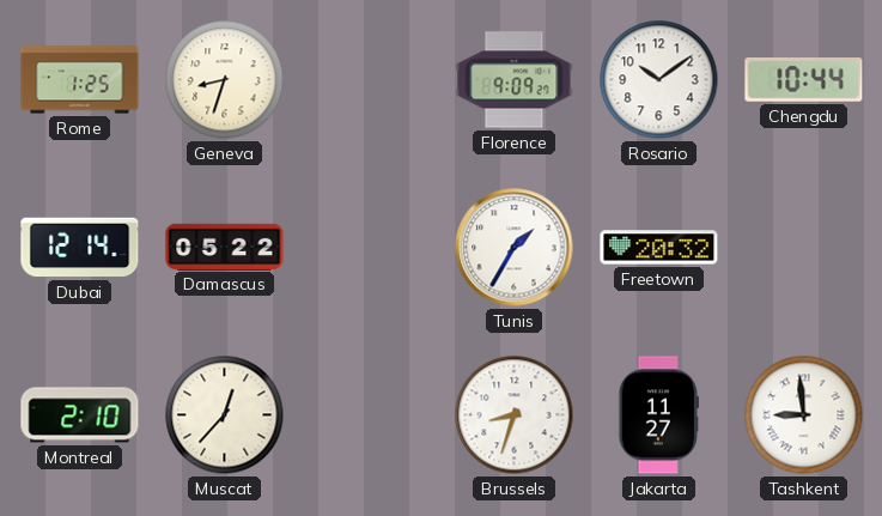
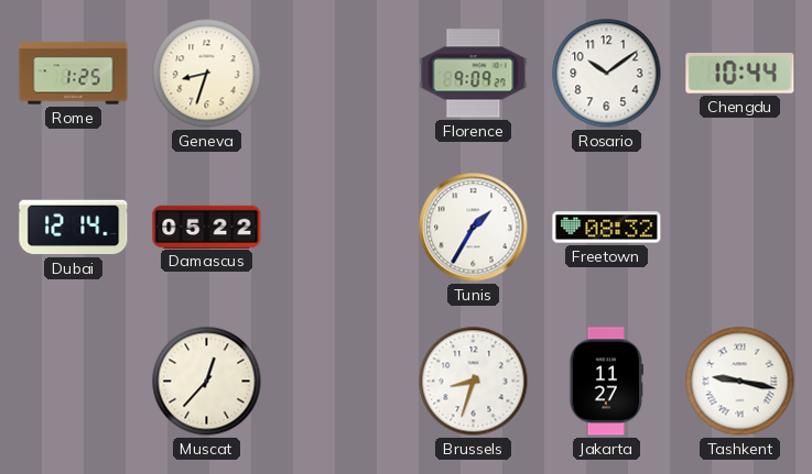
Freetown: 20:32 -> 08:32
Montreal: 2:10 -> none
Tashkent: 8:59 -> 9:17
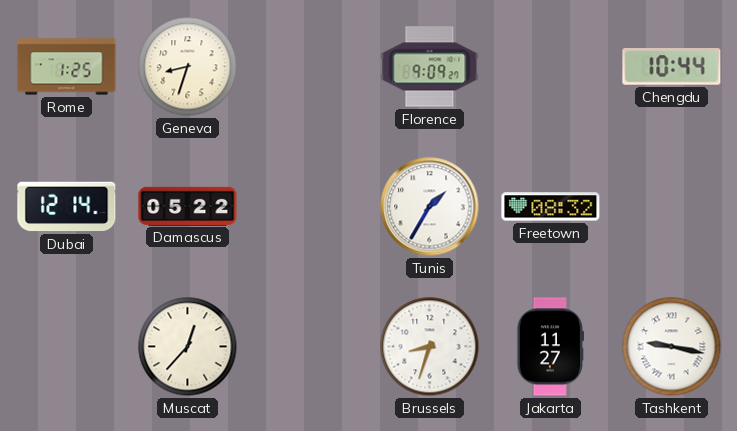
Rosario: 10:09 -> none
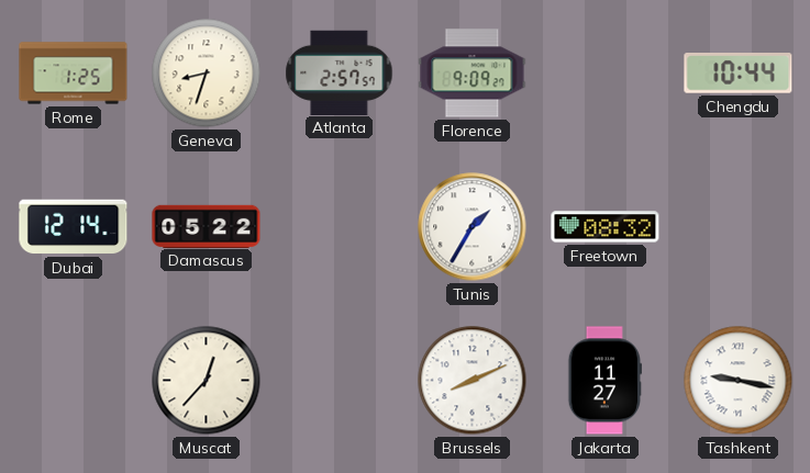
Atlanta: none -> 2:57
Brussels: 8:33 -> 8:11
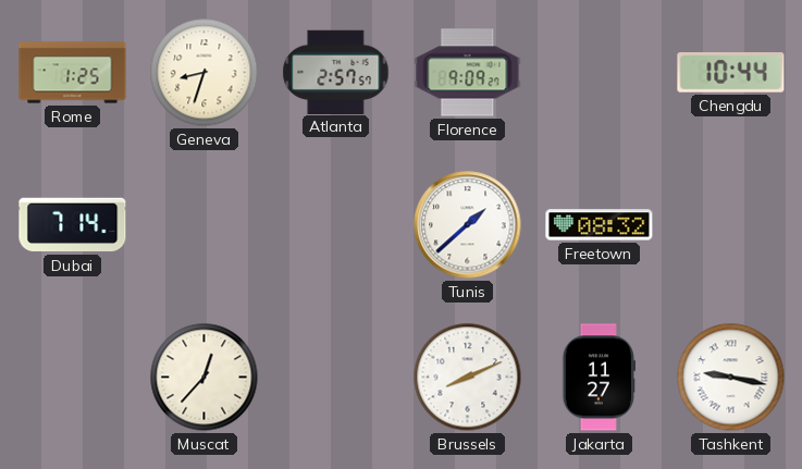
Dubai: 12:14 -> 7:14
Damascus: 05:22 -> none
Tunis: 1:35 -> 1:38
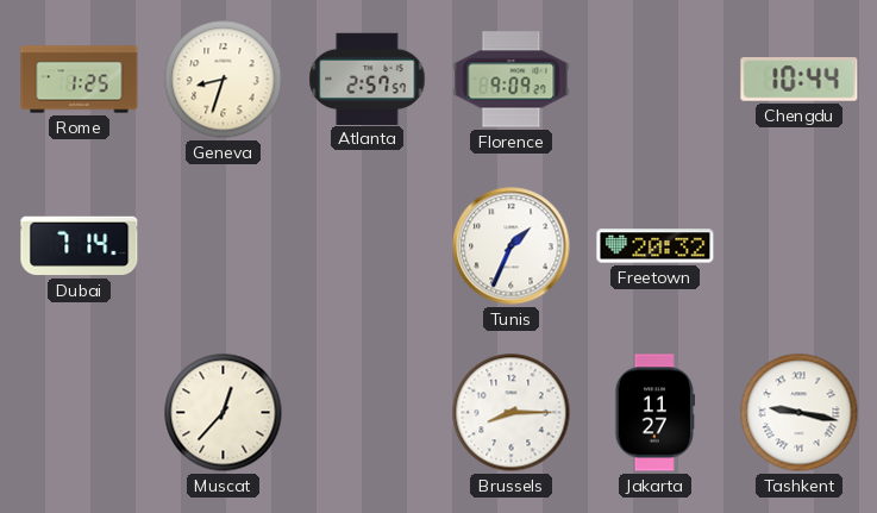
Tunis: 1:38 -> 1:34
Freetown: 08:32 -> 20:32
Brussels: 8:11 -> 8:15
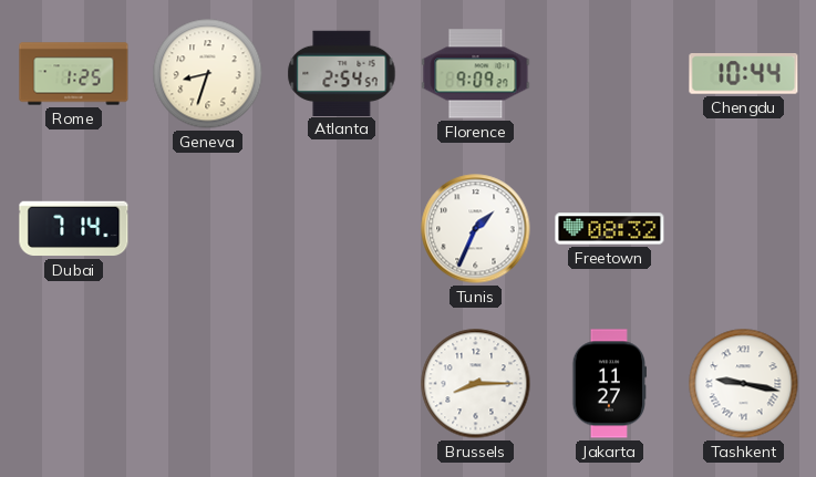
Atlanta: 2:57 -> 2:54
Freetown: 20:32 -> 08:32
Muscat: 12:37 -> none
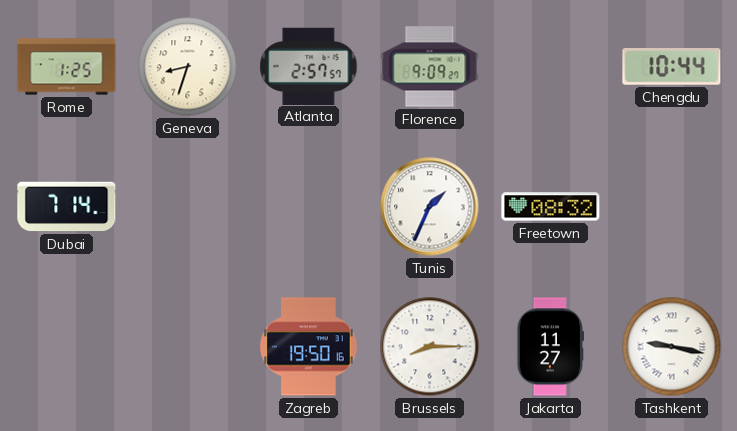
Atlanta: 2:54 -> 2:57
Zagreb: none -> 19:50
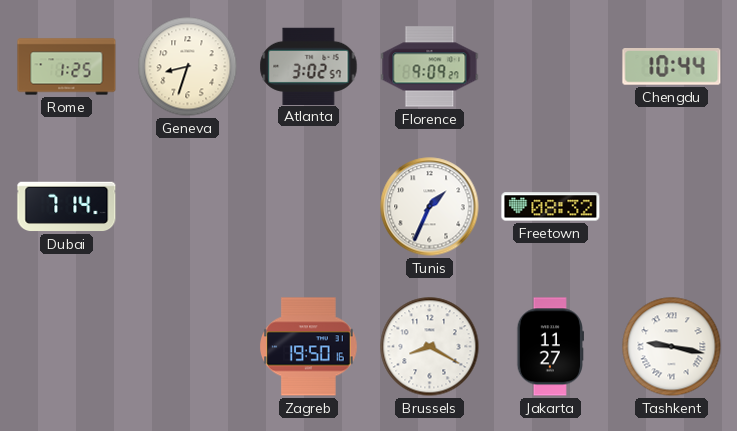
Atlanta: 2:57 -> 3:02
Brussels: 8:15 -> 8:20
